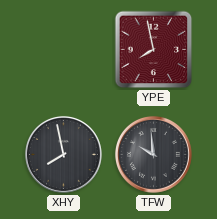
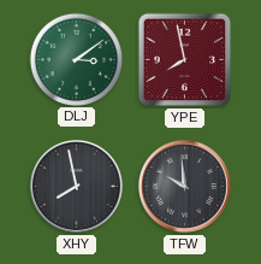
DLJ: none -> 3:09
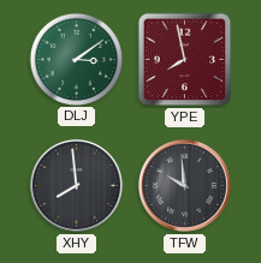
XHY: 7:58 -> 7:59
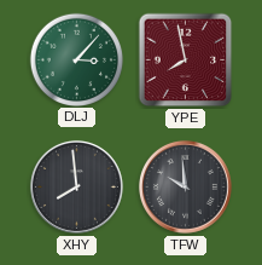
DLJ: 3:09 -> 3:07
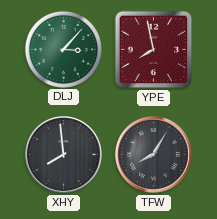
TFW: 9:59 -> 8:05
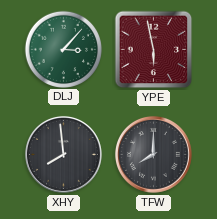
YPE: 7:58 -> 5:58
TFW: 8:05 -> 8:00
